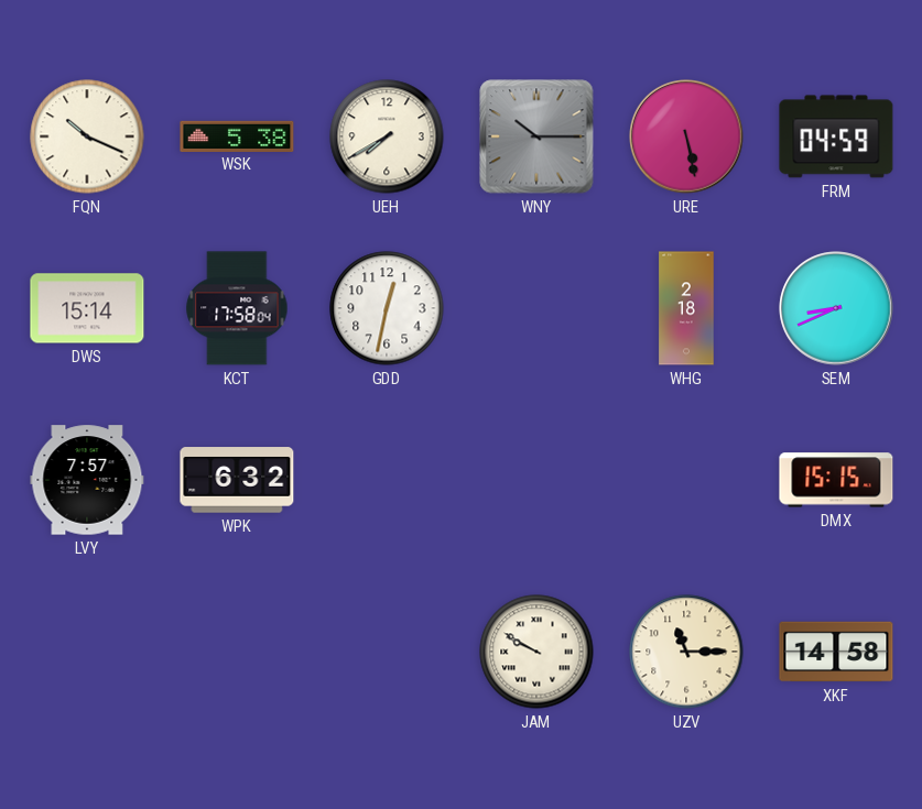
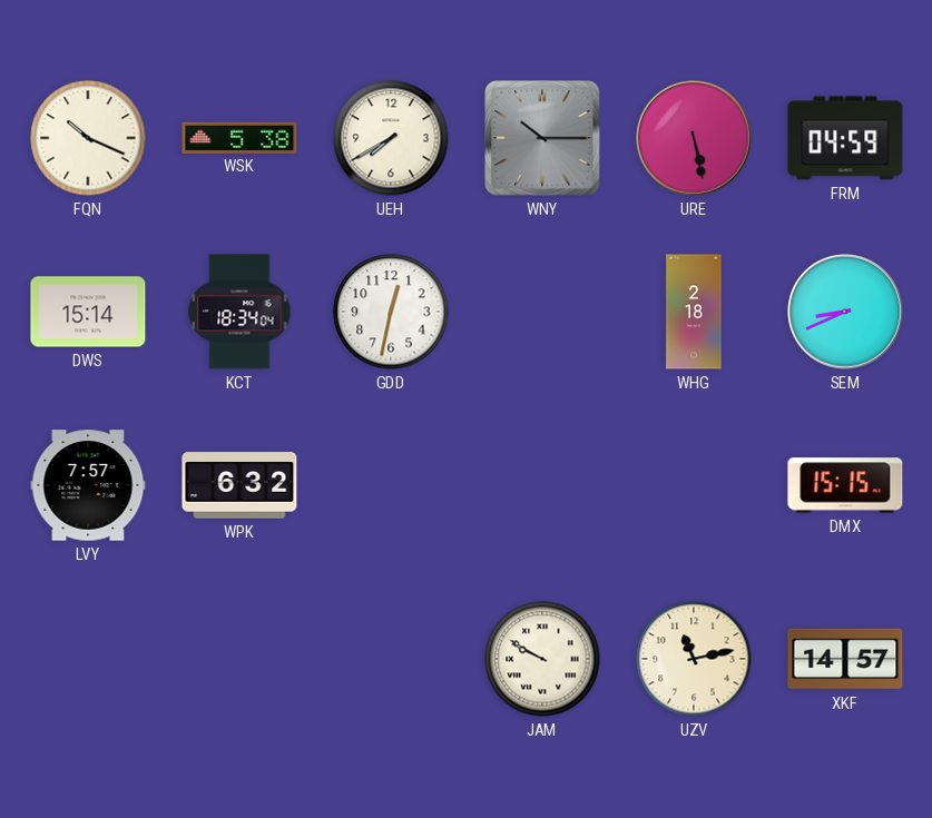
KCT: 17:58 -> 18:34
UZV: 11:15 -> 11:13
XKF: 14:58 -> 14:57
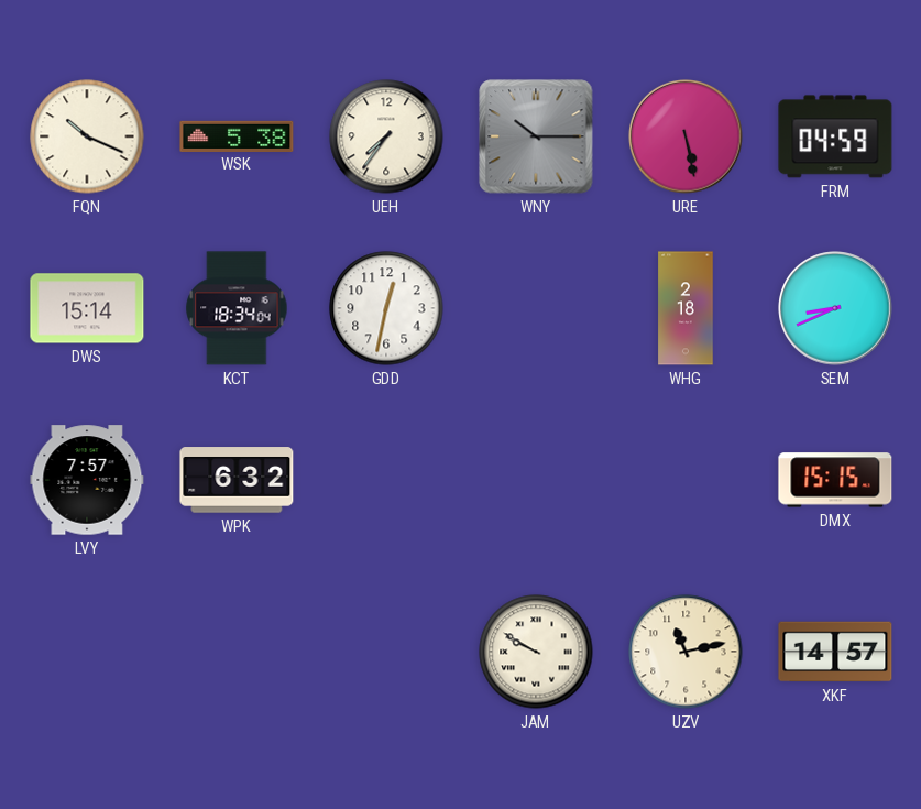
UEH: 7:40 -> 7:36
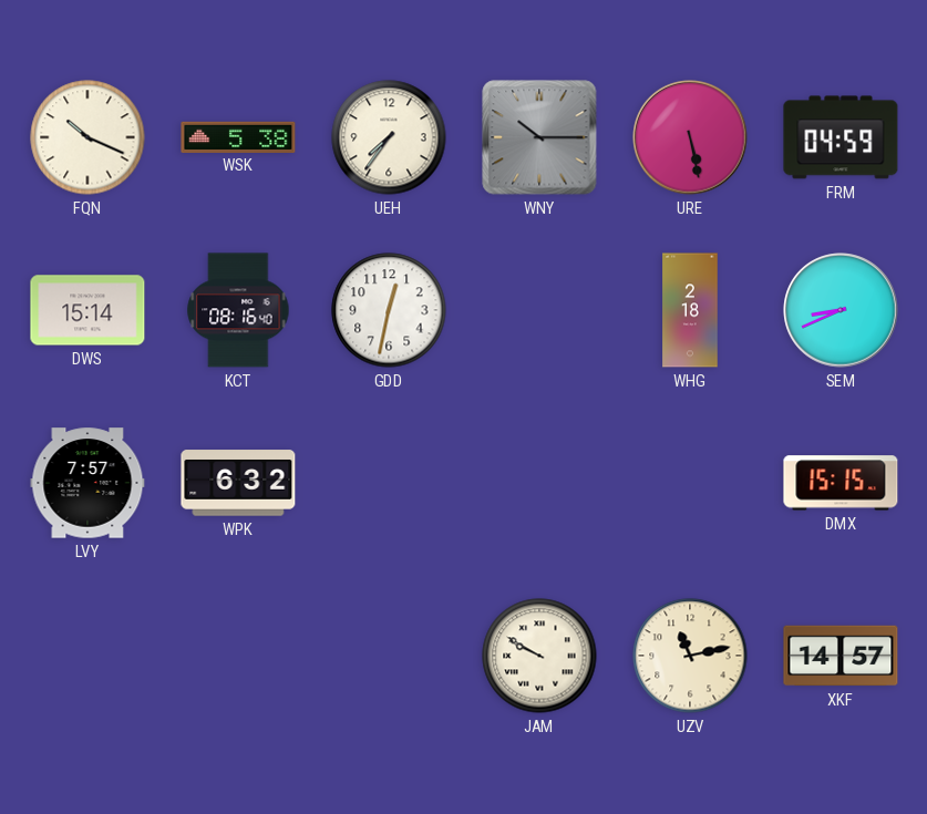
KCT: 18:34 -> 08:16
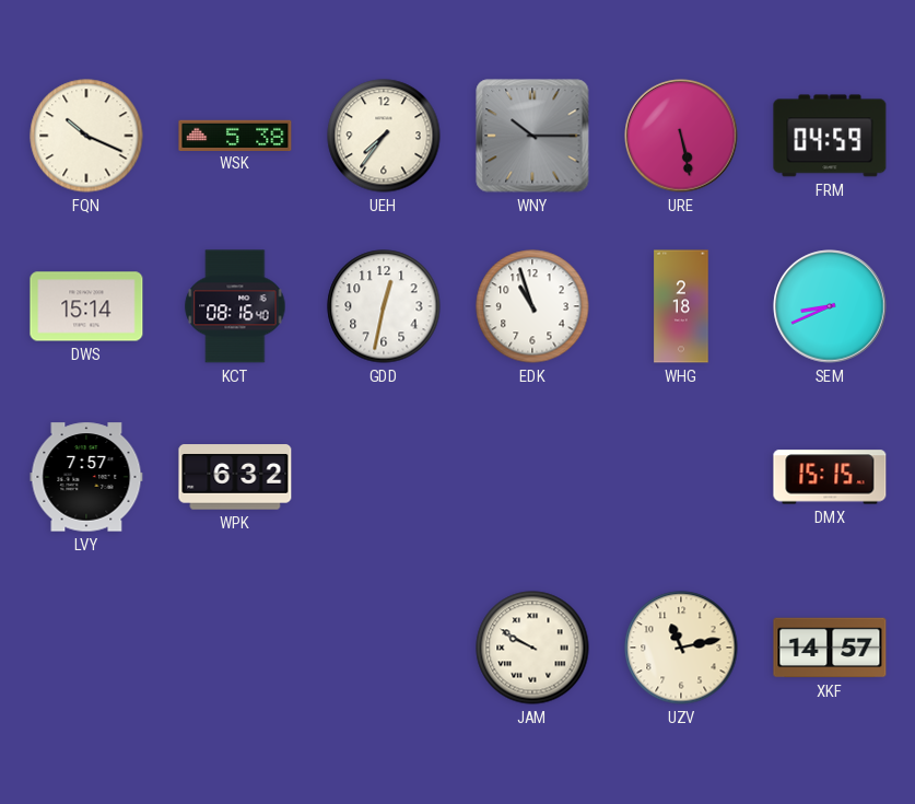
EDK: none -> 10:57
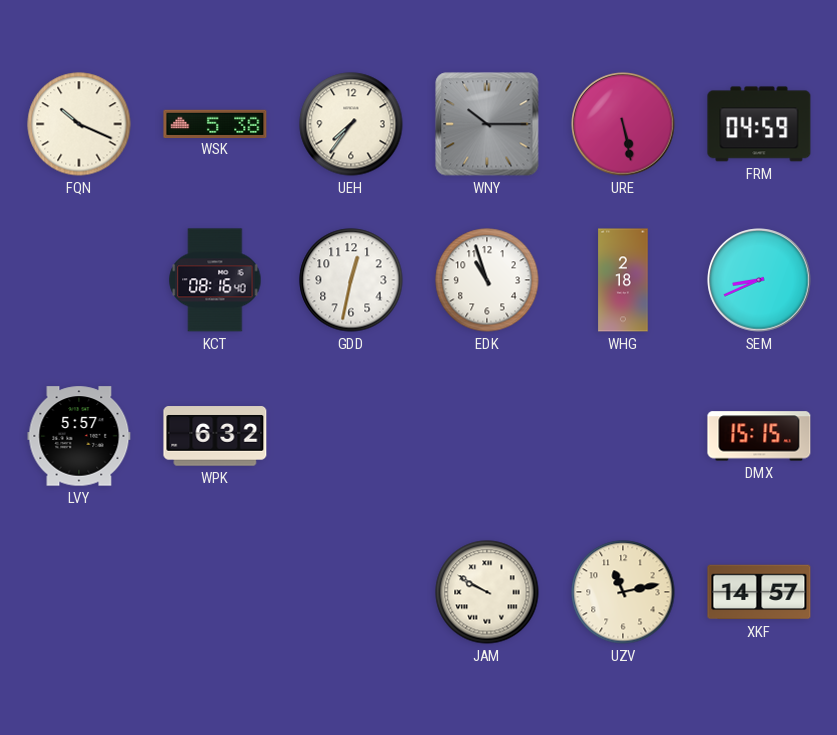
DWS: 15:14 -> none
LVY: 7:57 -> 5:57
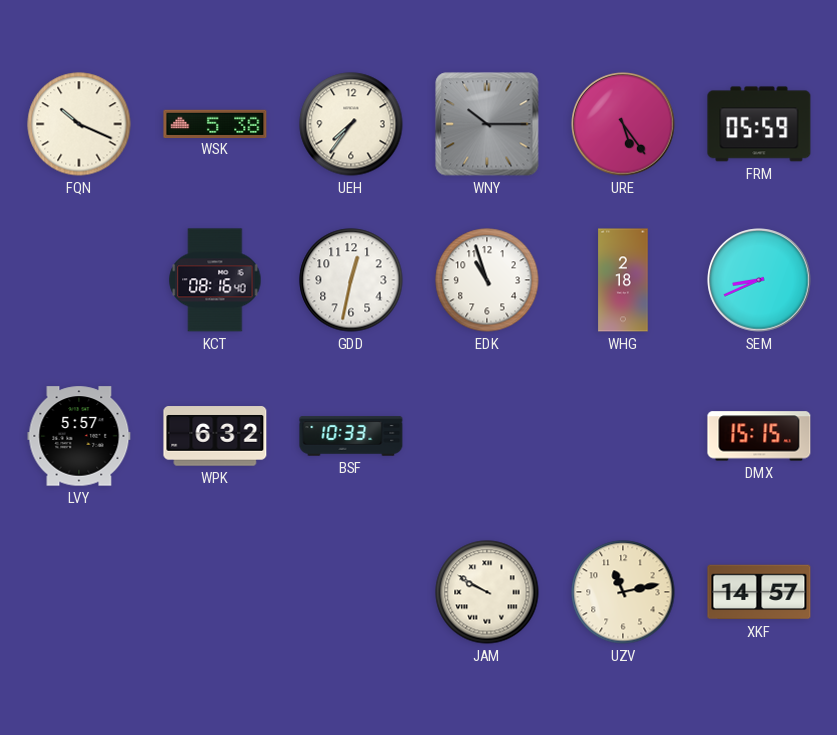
URE: 5:28 -> 5:24
FRM: 04:59 -> 05:59
BSF: none -> 10:33
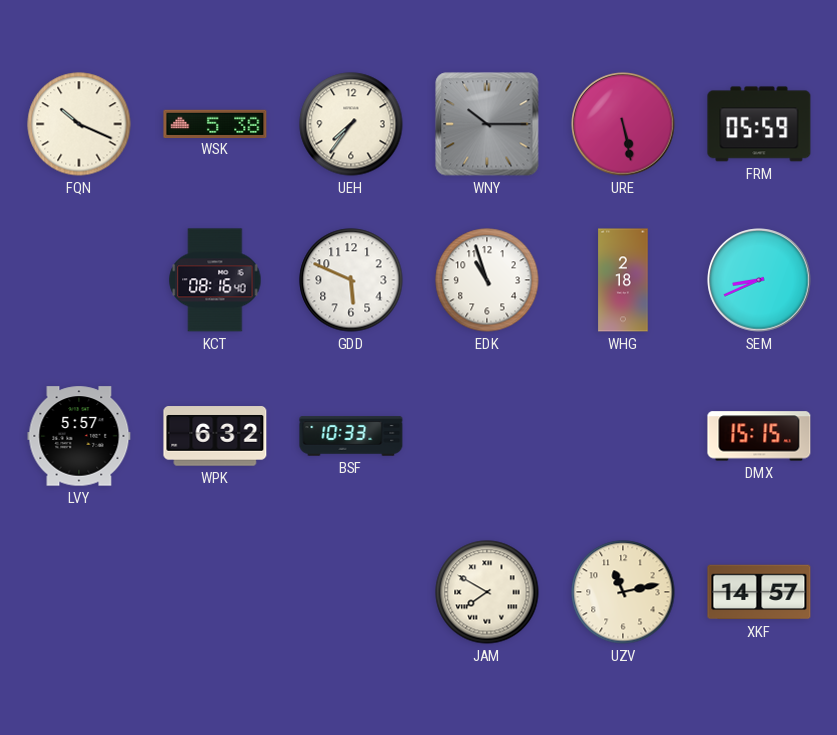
URE: 5:24 -> 5:28
GDD: 12:32 -> 5:49
JAM: 9:50 -> 7:50
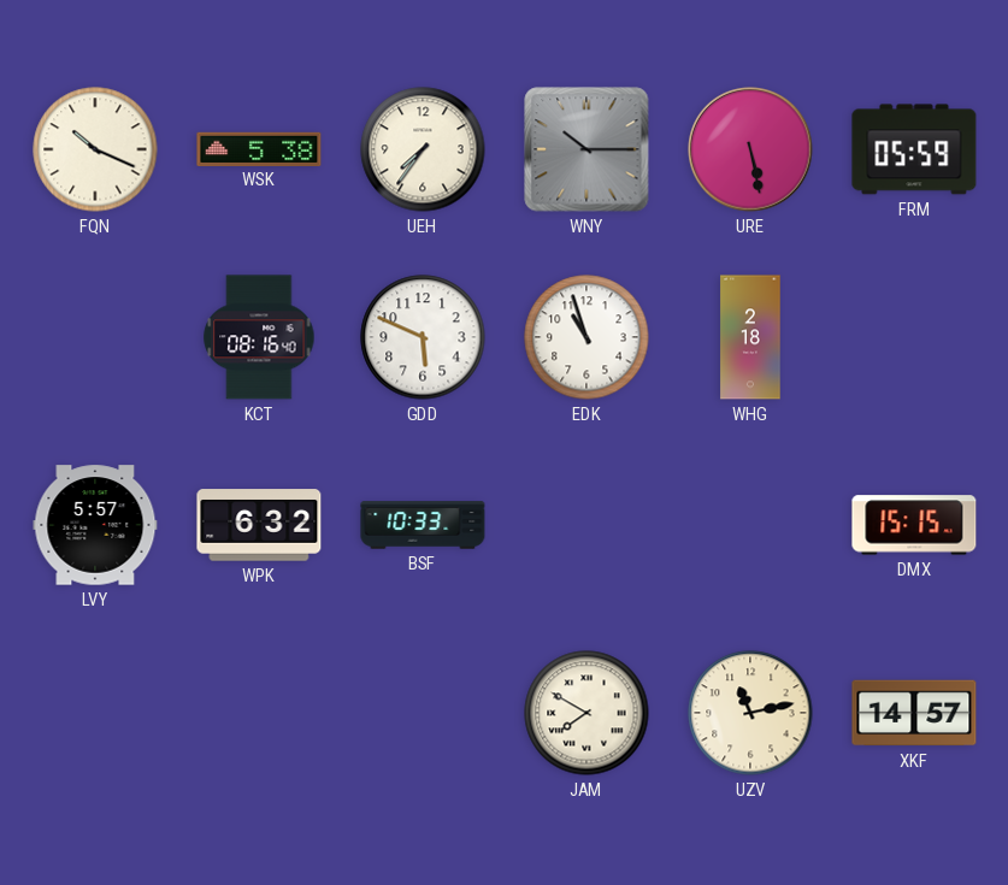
SEM: 8:41 -> none
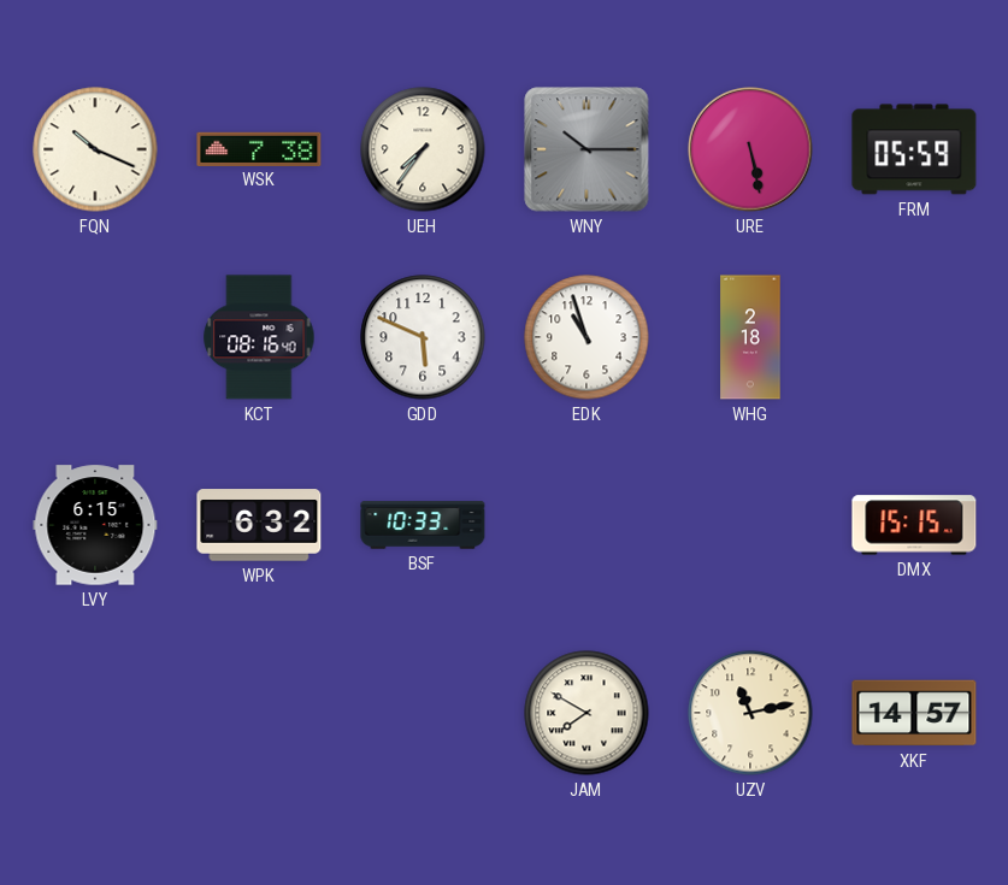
WSK: 5:38 -> 7:38
LVY: 5:57 -> 6:15
